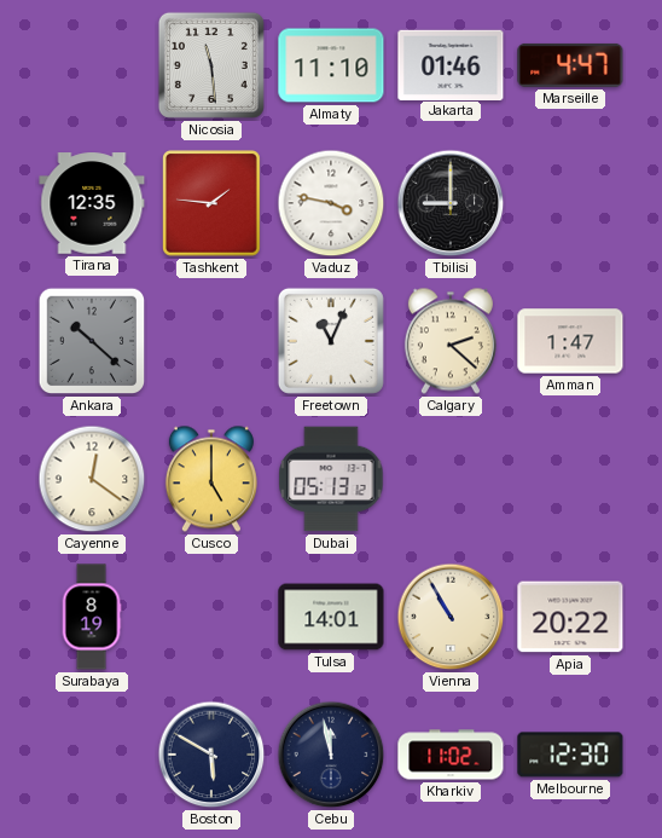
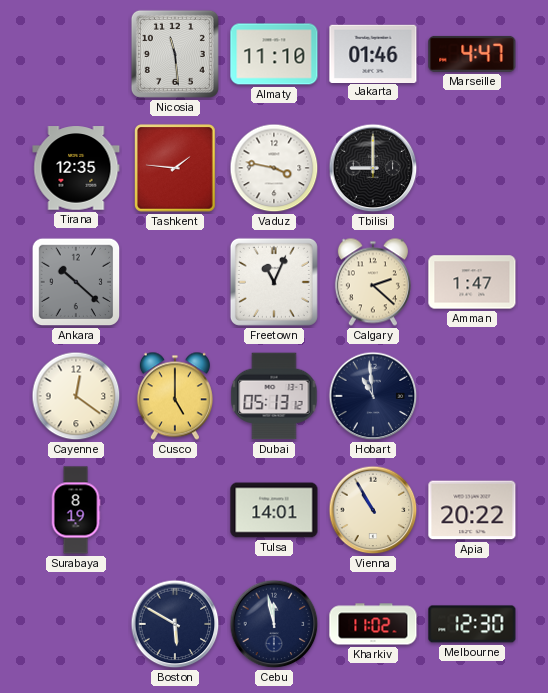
Hobart: none -> 10:59
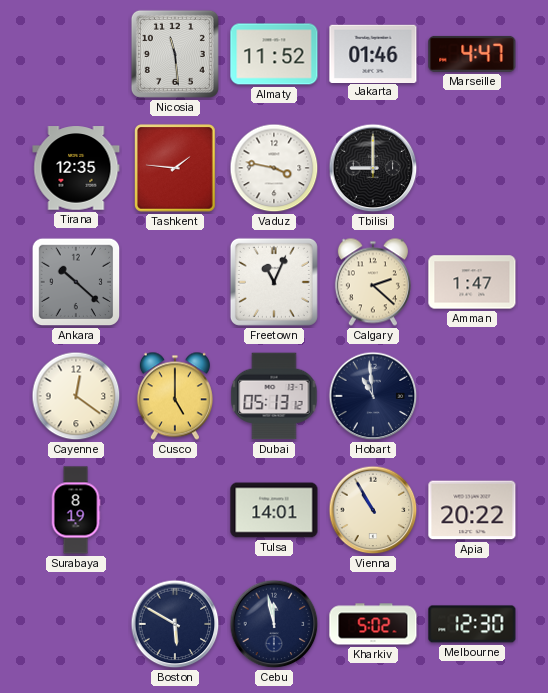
Almaty: 11:10 -> 11:52
Kharkiv: 11:02 -> 5:02
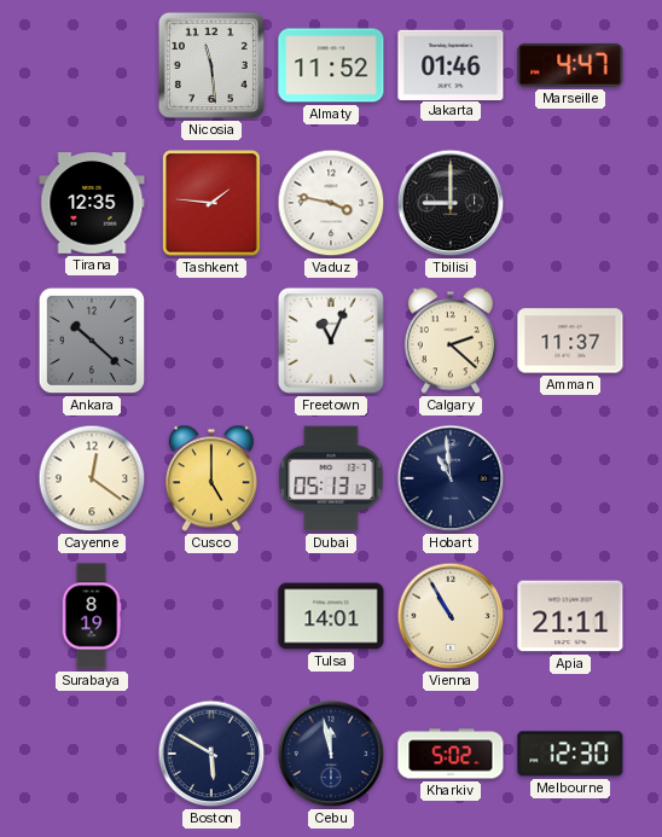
Amman: 1:47 -> 11:37
Apia: 20:22 -> 21:11
